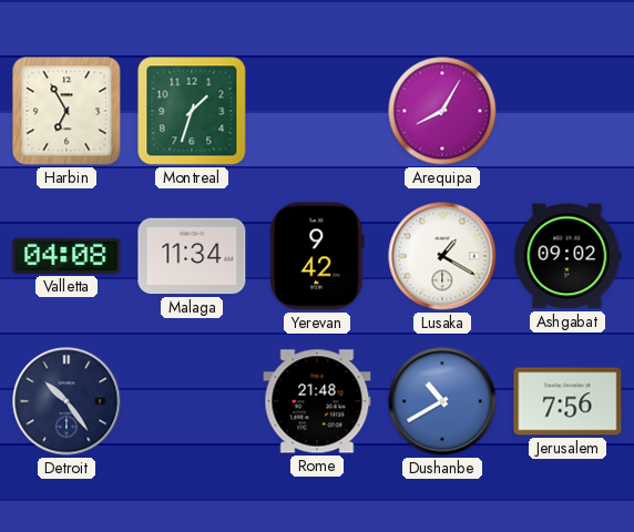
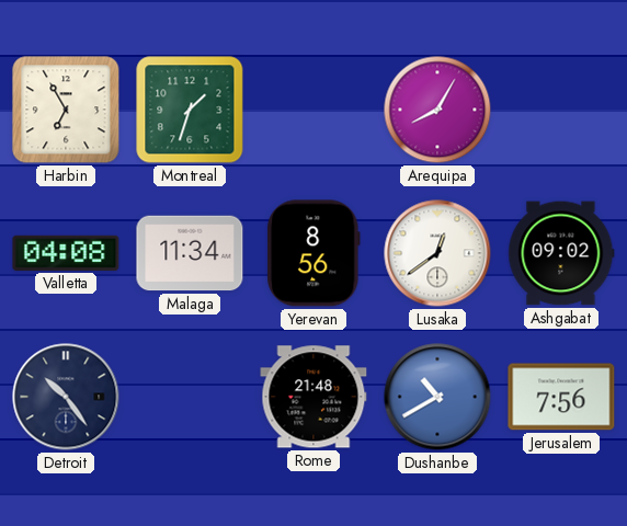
Yerevan: 9:42 -> 8:56
Lusaka: 1:20 -> 12:39
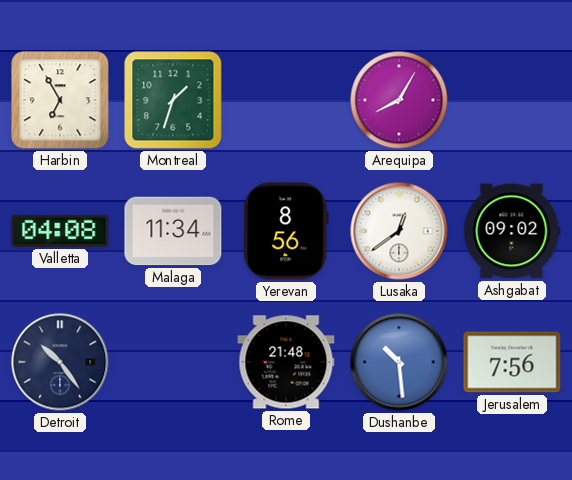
Dushanbe: 10:40 -> 10:29
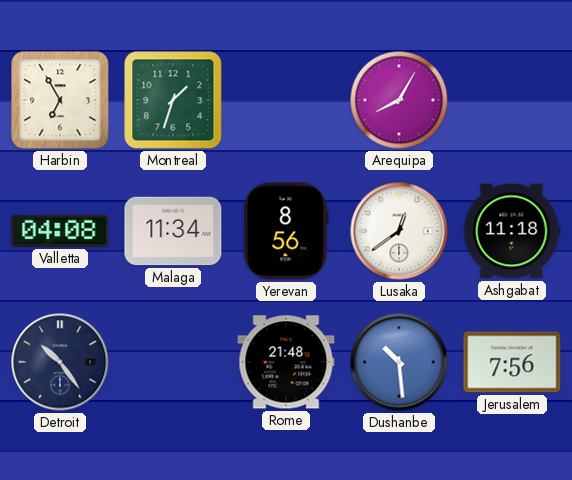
Ashgabat: 09:02 -> 11:18
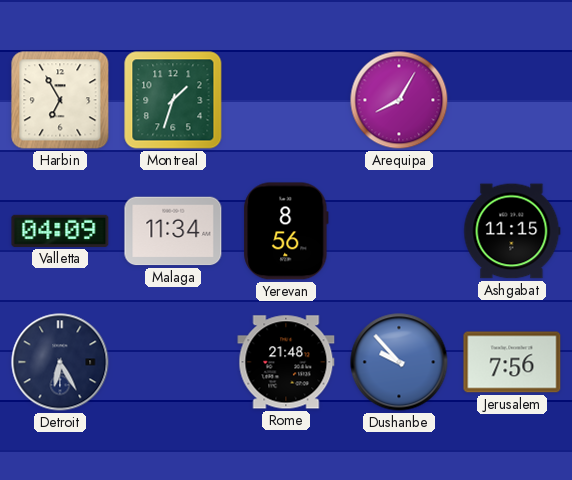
Valletta: 04:08 -> 04:09
Lusaka: 12:39 -> none
Ashgabat: 11:18 -> 11:15
Detroit: 10:24 -> 6:25
Dushanbe: 10:29 -> 9:53
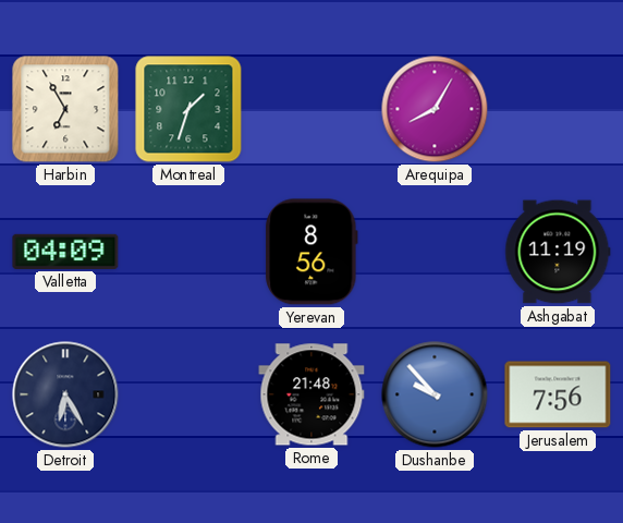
Malaga: 11:34 -> none
Ashgabat: 11:15 -> 11:19
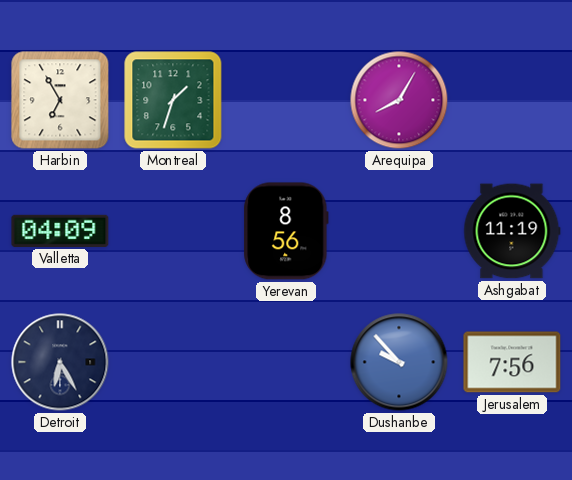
Rome: 21:48 -> none
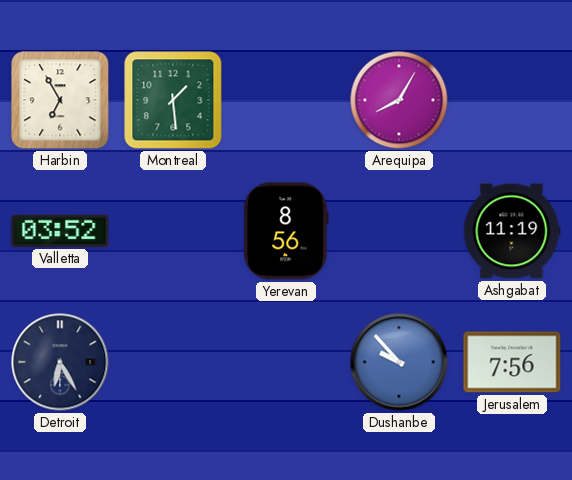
Montreal: 1:33 -> 1:29
Valletta: 04:09 -> 03:52
